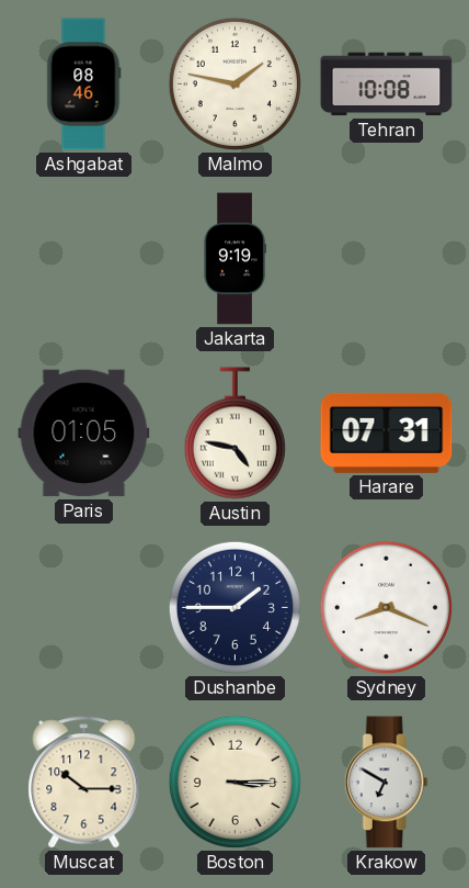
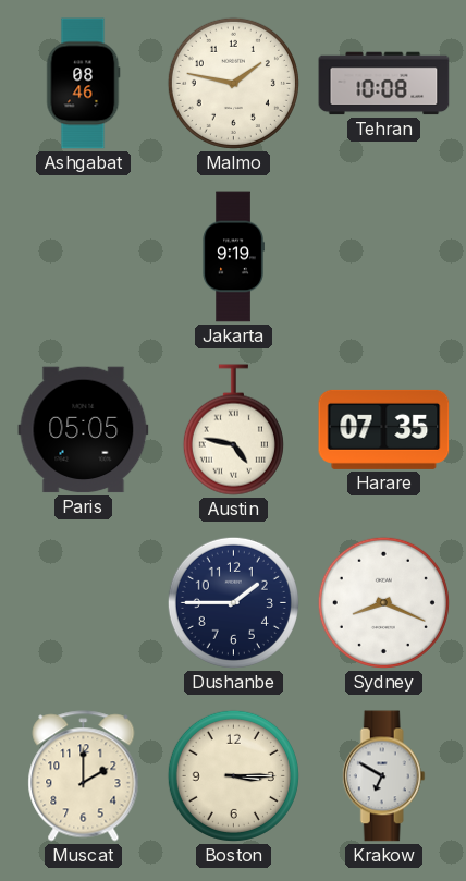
Paris: 01:05 -> 05:05
Harare: 07:31 -> 07:35
Muscat: 10:15 -> 2:00
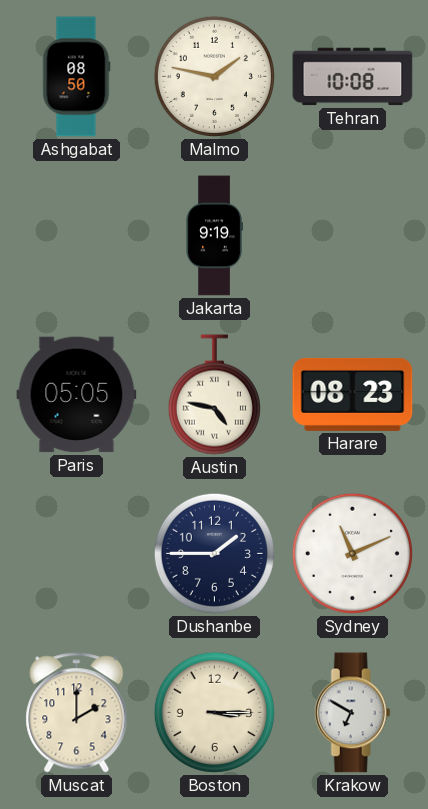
Ashgabat: 08:46 -> 08:50
Harare: 07:35 -> 08:23
Sydney: 8:19 -> 11:11
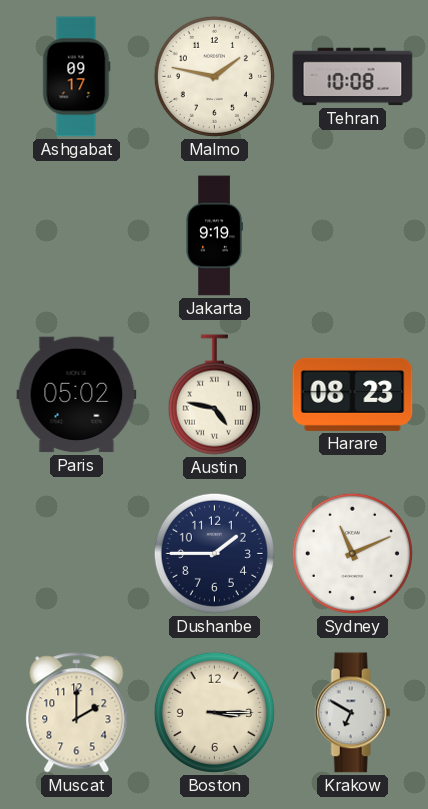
Ashgabat: 08:50 -> 09:17
Paris: 05:05 -> 05:02
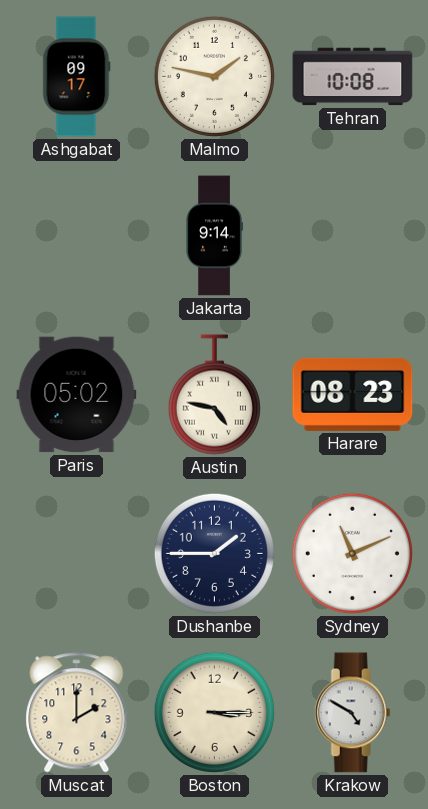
Jakarta: 9:19 -> 9:14
Krakow: 6:50 -> 4:50
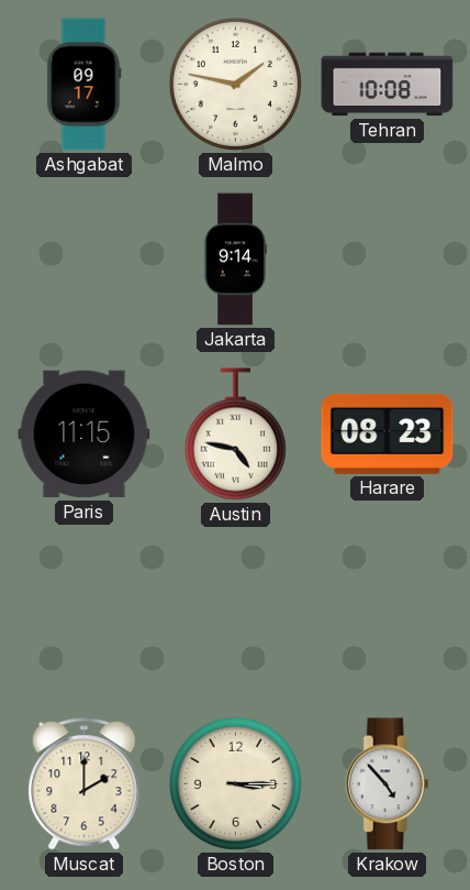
Paris: 05:02 -> 11:15
Dushanbe: 1:45 -> none
Sydney: 11:11 -> none
Krakow: 4:50 -> 4:53
